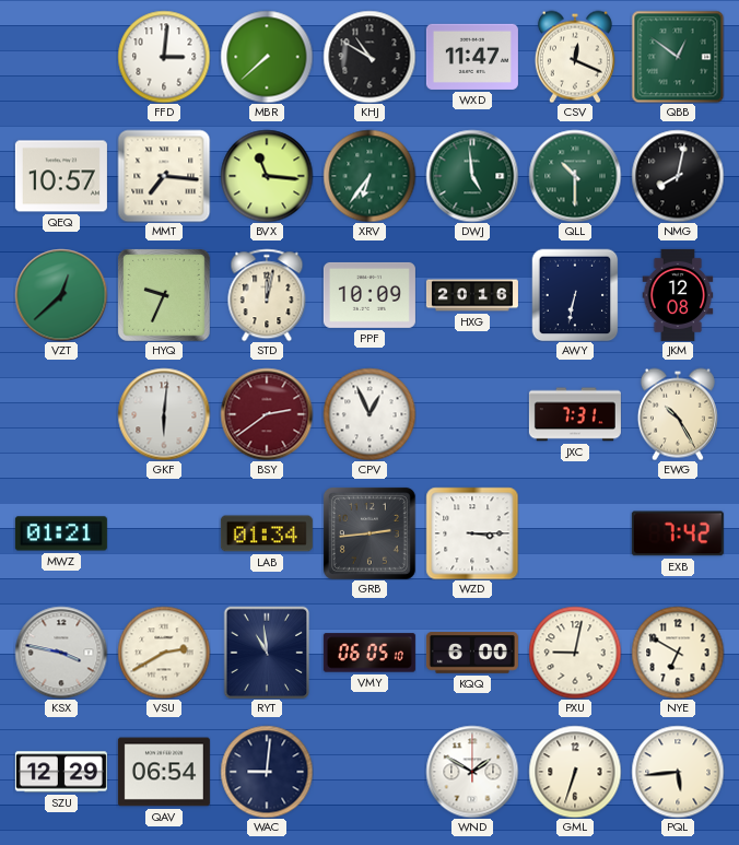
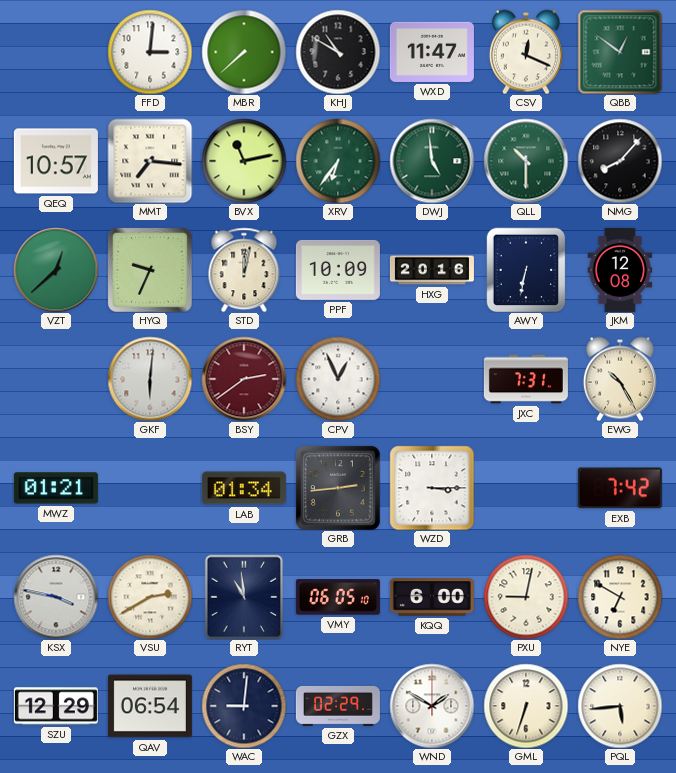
BVX: 11:16 -> 11:13
NMG: 8:02 -> 8:07
GZX: none -> 02:29
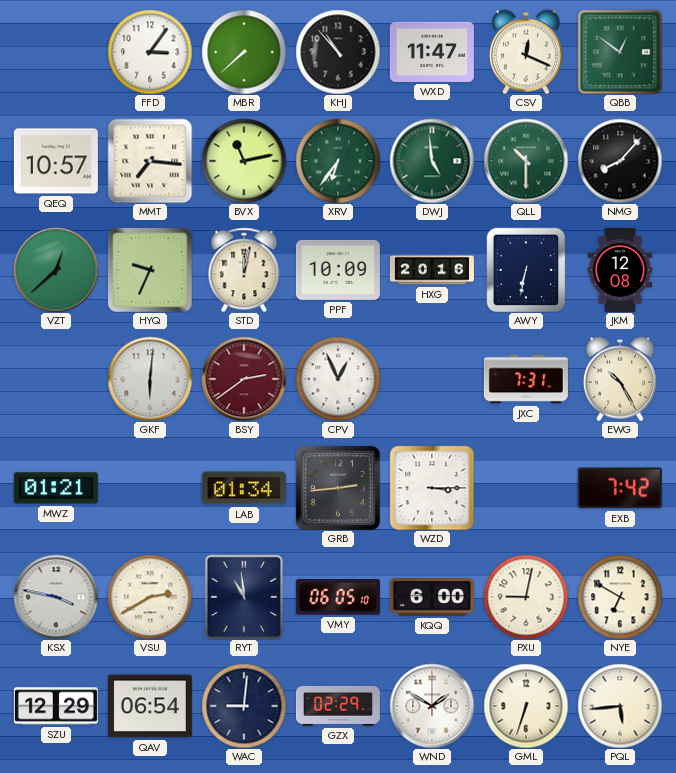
FFD: 3:01 -> 3:06
KHJ: 10:50 -> 10:53
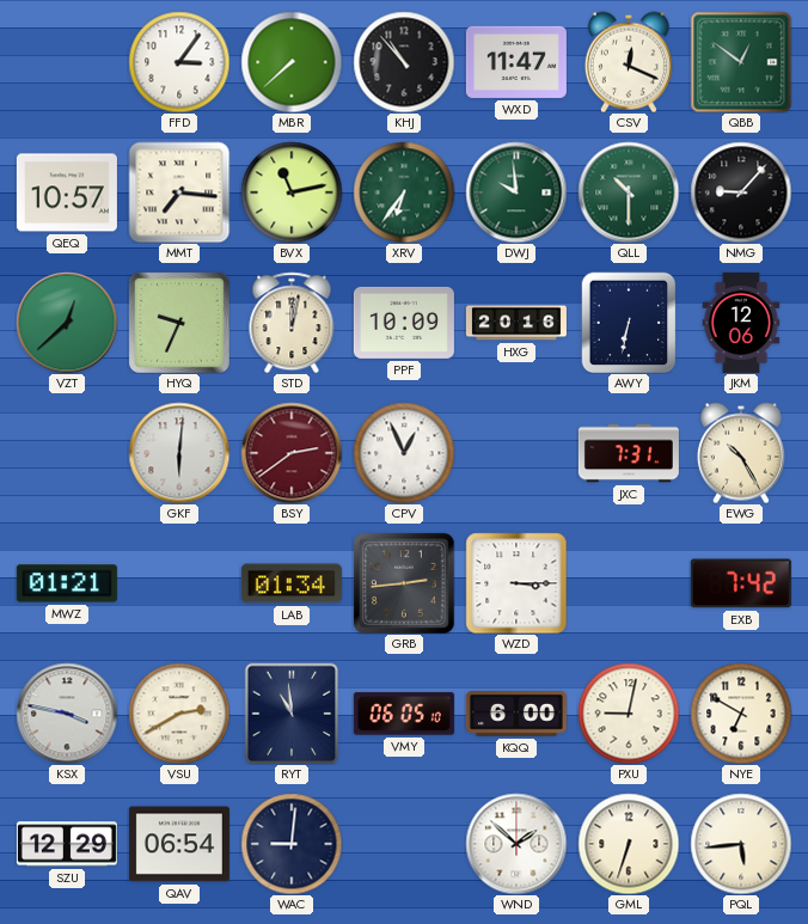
DWJ: 4:59 -> 9:59
NMG: 8:07 -> 9:07
JKM: 12:08 -> 12:06
GZX: 02:29 -> none
WND: 1:50 -> 1:52
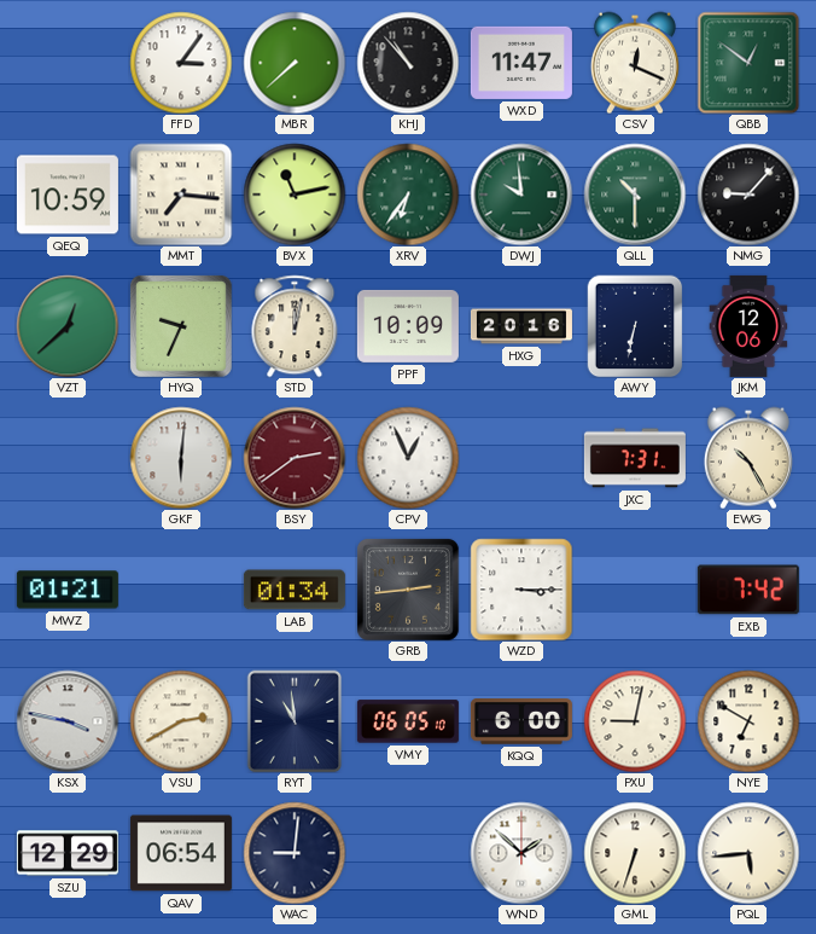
QEQ: 10:57 -> 10:59
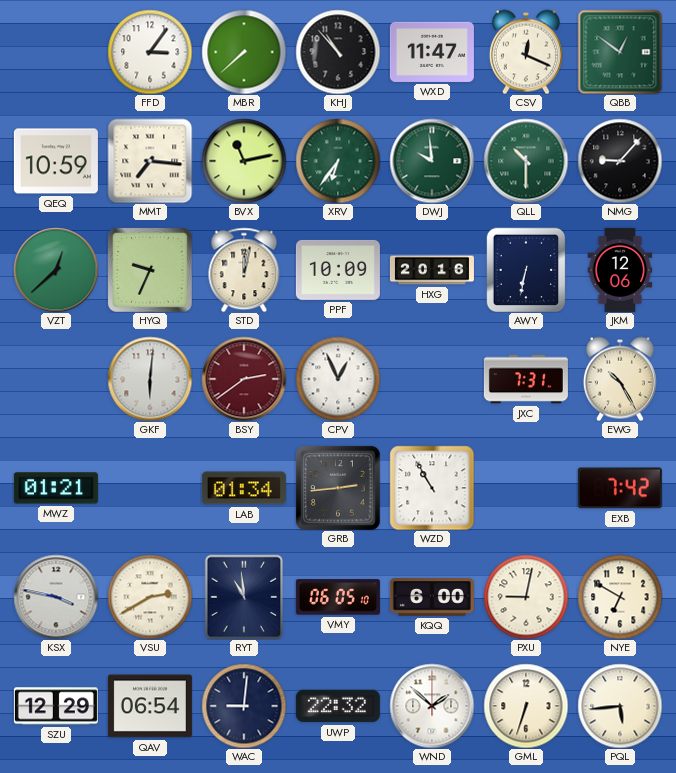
WZD: 3:15 -> 10:55
UWP: none -> 22:32
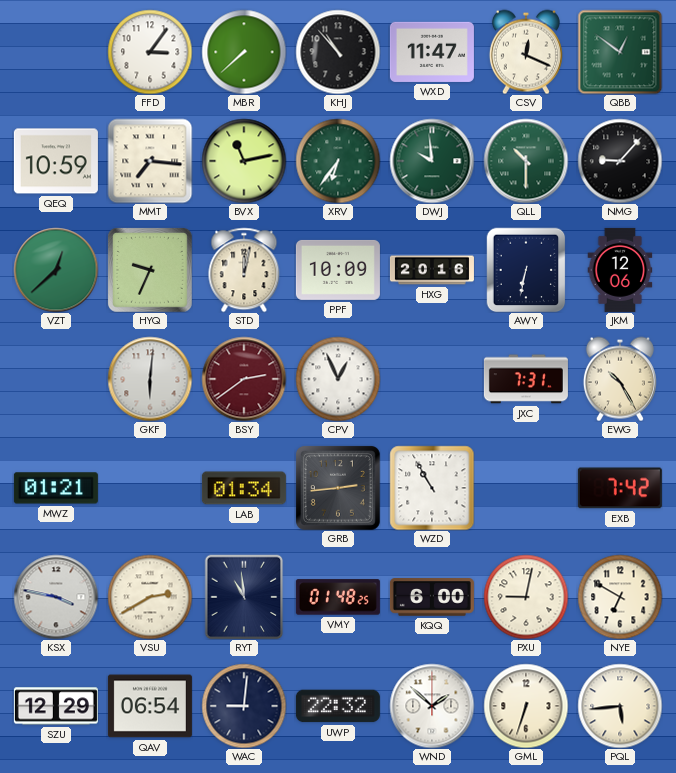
VMY: 06:05 -> 01:48
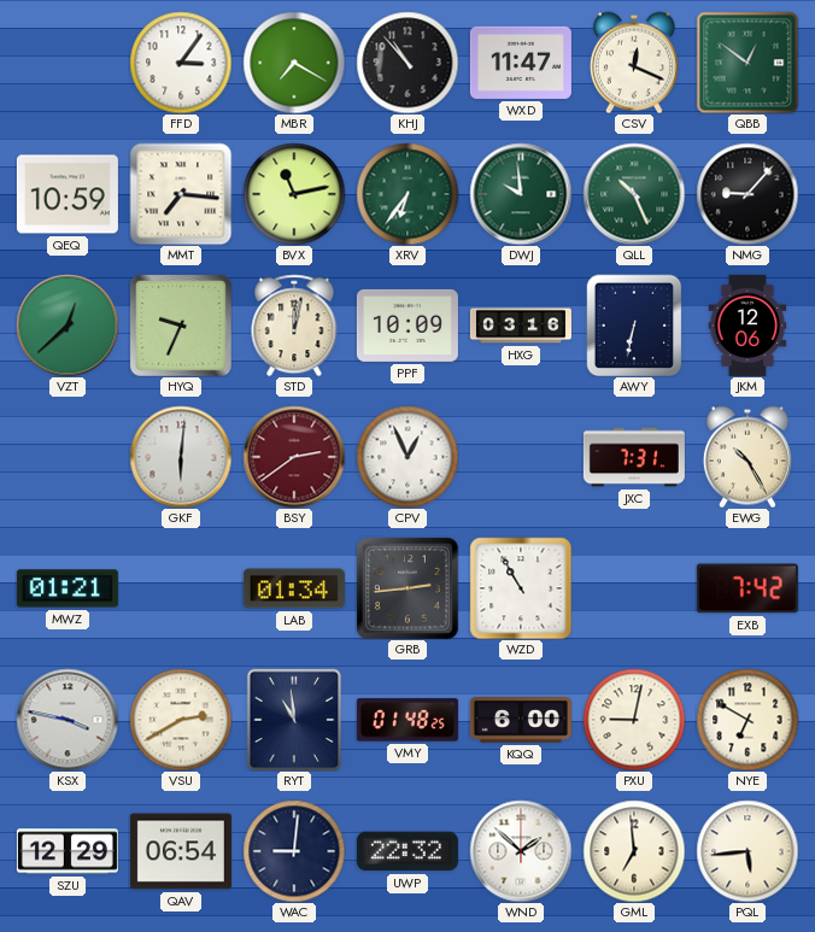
MBR: 7:38 -> 7:20
QLL: 10:30 -> 10:26
HXG: 20:16 -> 03:16
GML: 6:33 -> 6:59
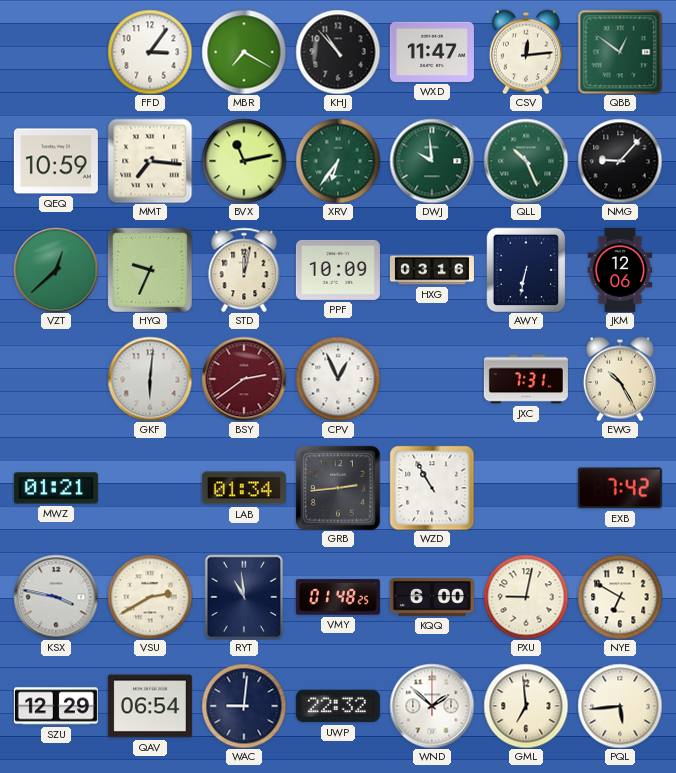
CSV: 12:19 -> 12:14
